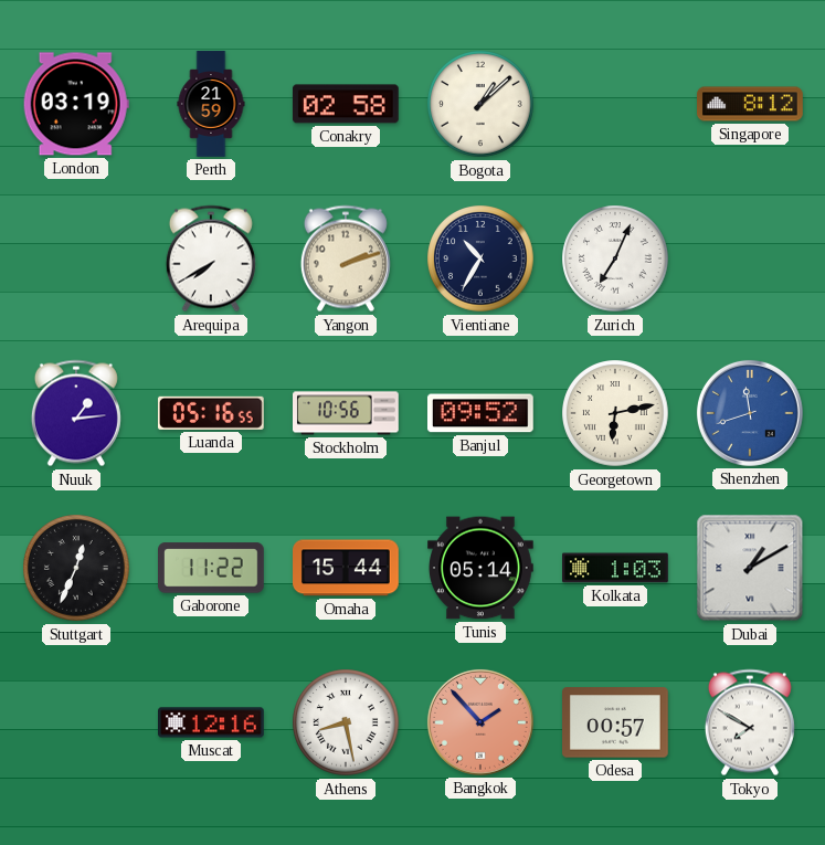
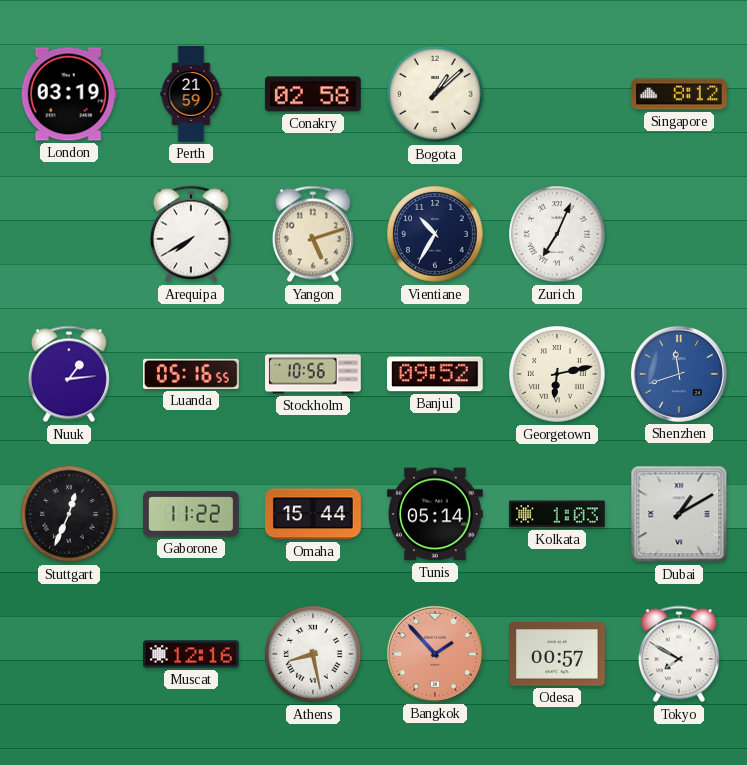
Yangon: 2:12 -> 5:12
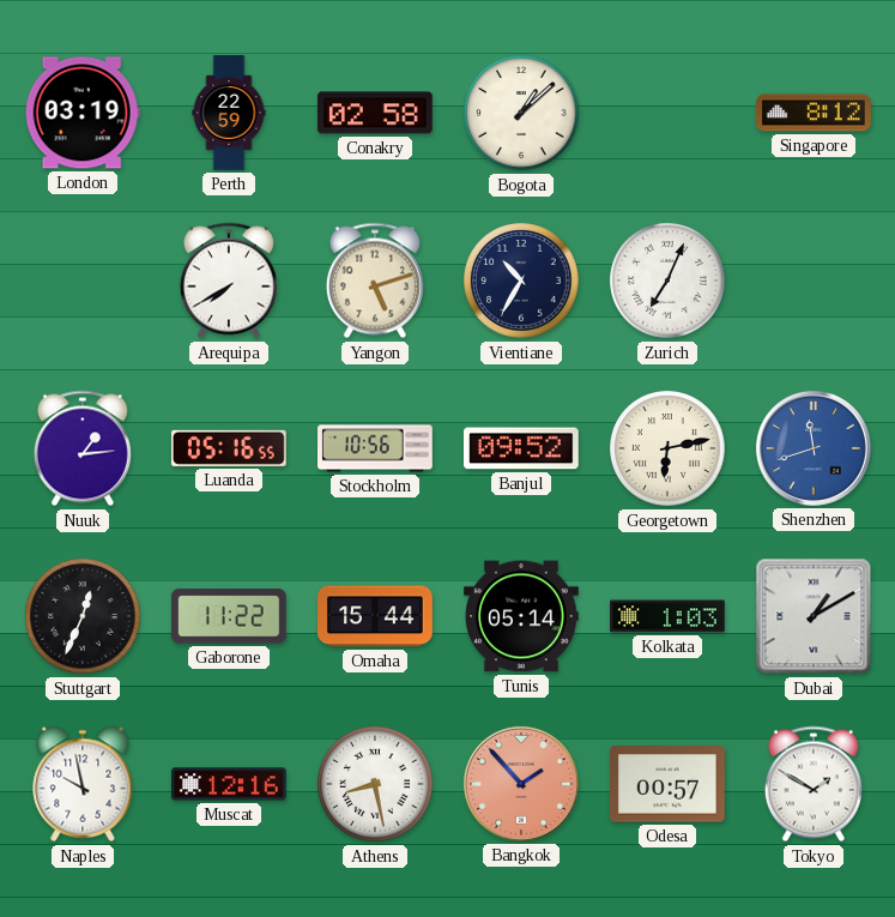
Perth: 21:59 -> 22:59
Naples: none -> 9:58
Tokyo: 7:50 -> 1:50
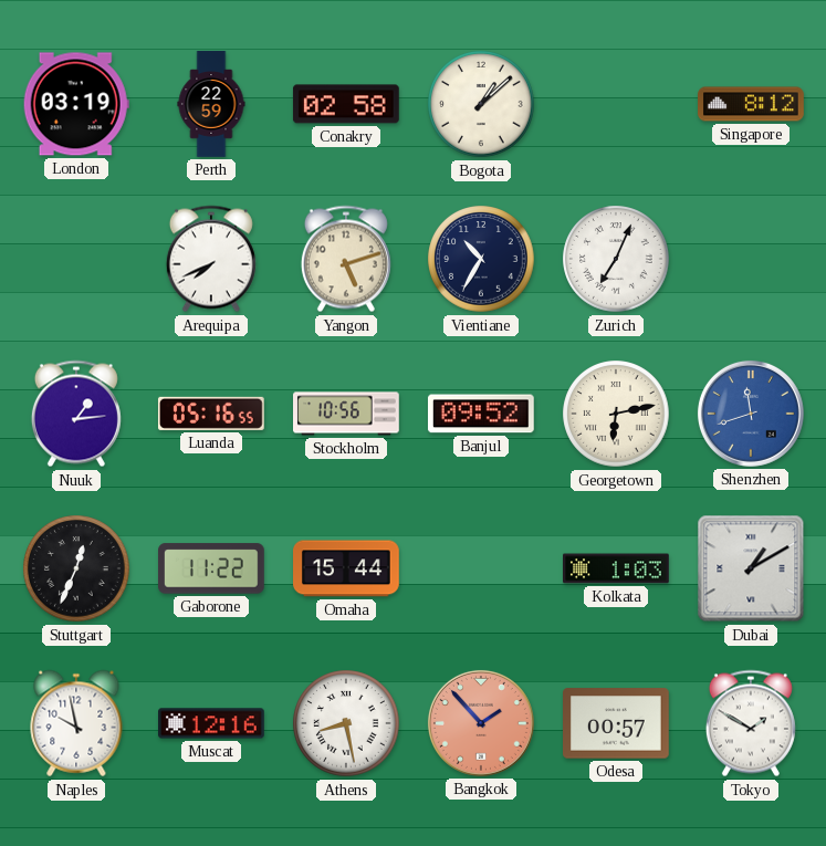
Arequipa: 7:40 -> 7:41
Tunis: 05:14 -> none
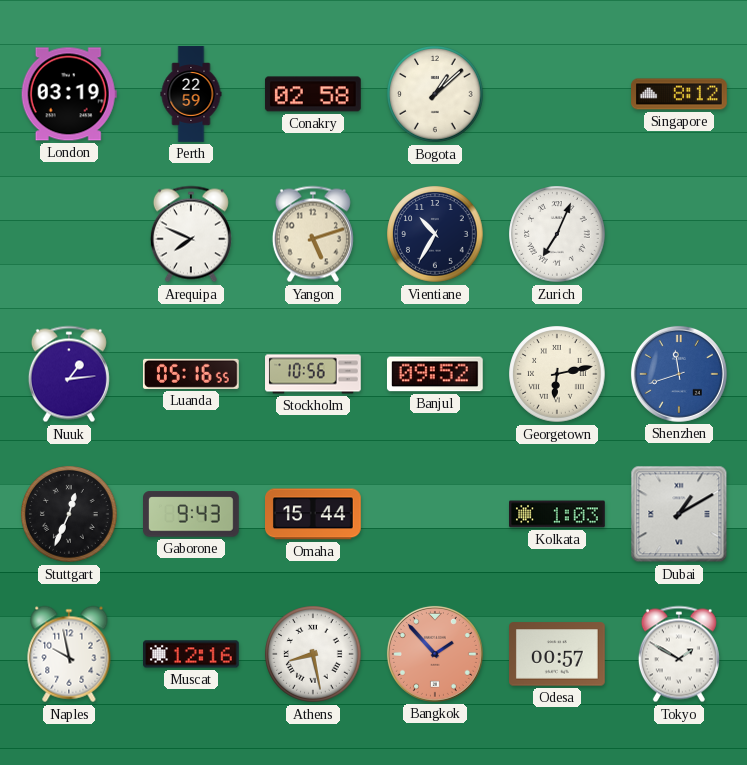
Arequipa: 7:41 -> 7:49
Gaborone: 11:22 -> 9:43
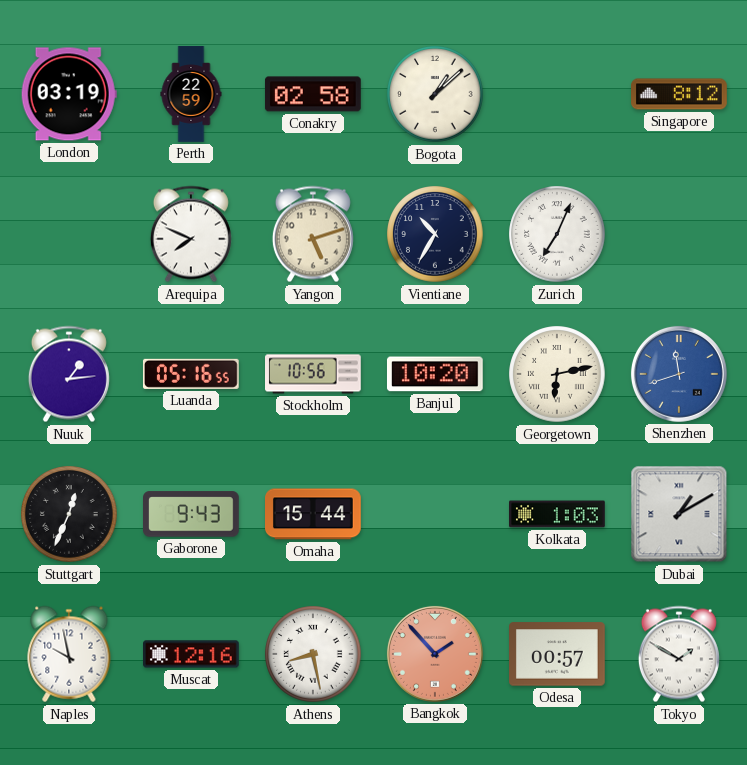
Banjul: 09:52 -> 10:20
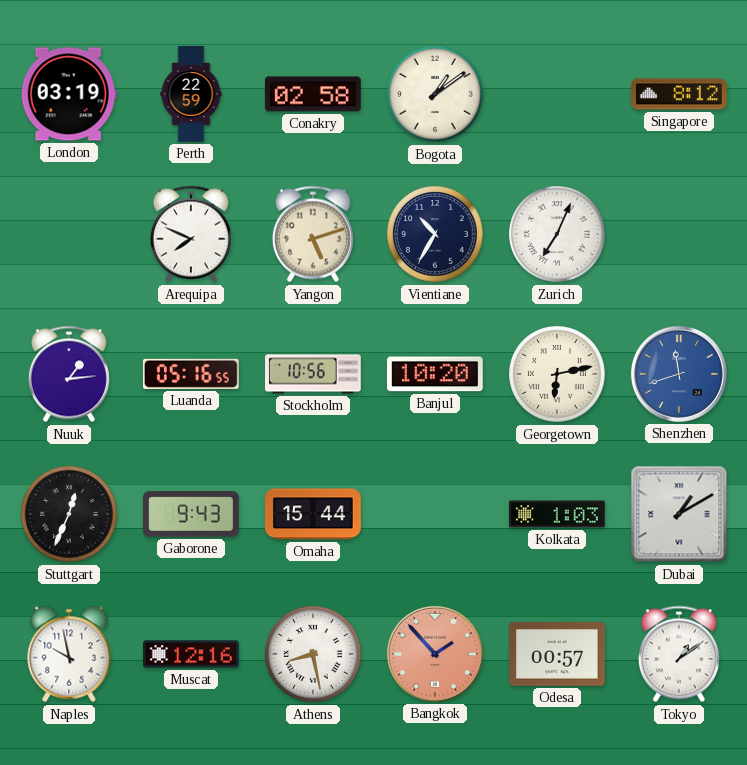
Bogota: 1:08 -> 1:09
Tokyo: 1:50 -> 1:09
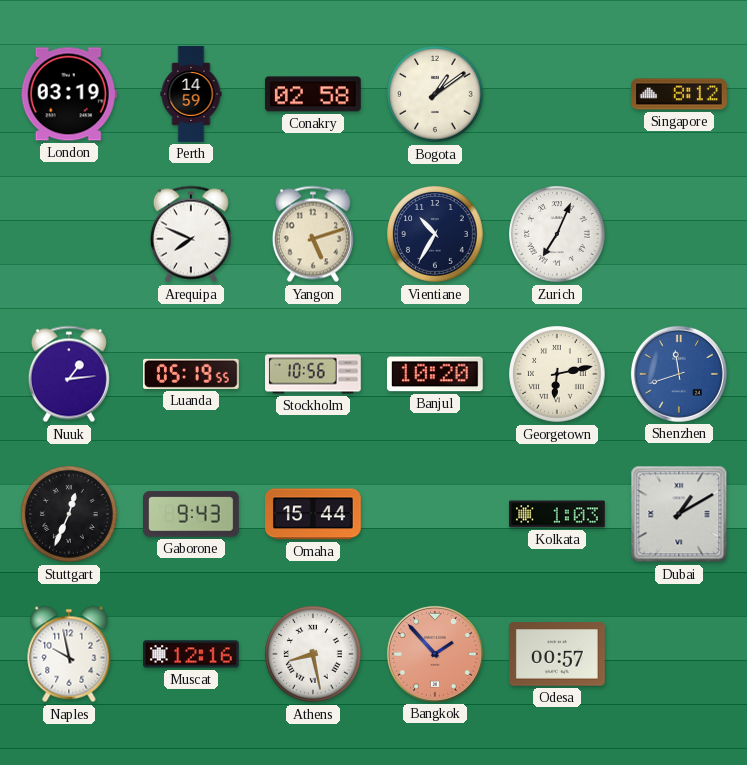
Perth: 22:59 -> 14:59
Luanda: 05:16 -> 05:19
Tokyo: 1:09 -> none
